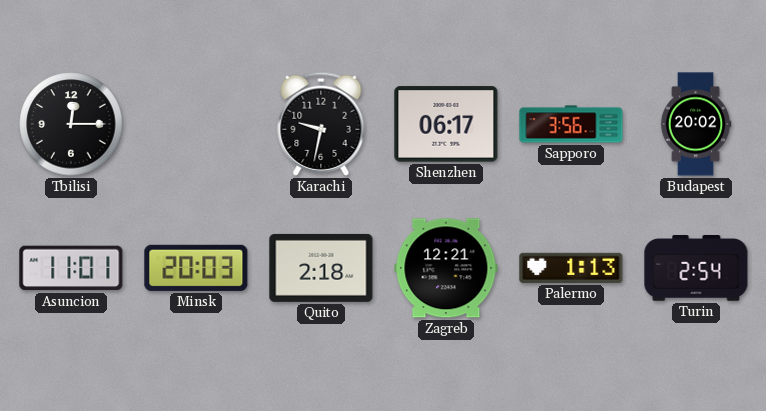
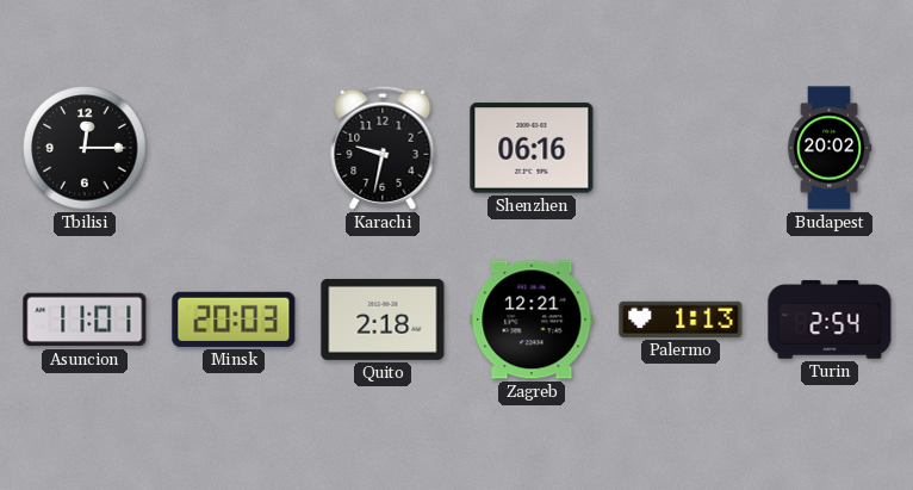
Shenzhen: 06:17 -> 06:16
Sapporo: 3:56 -> none
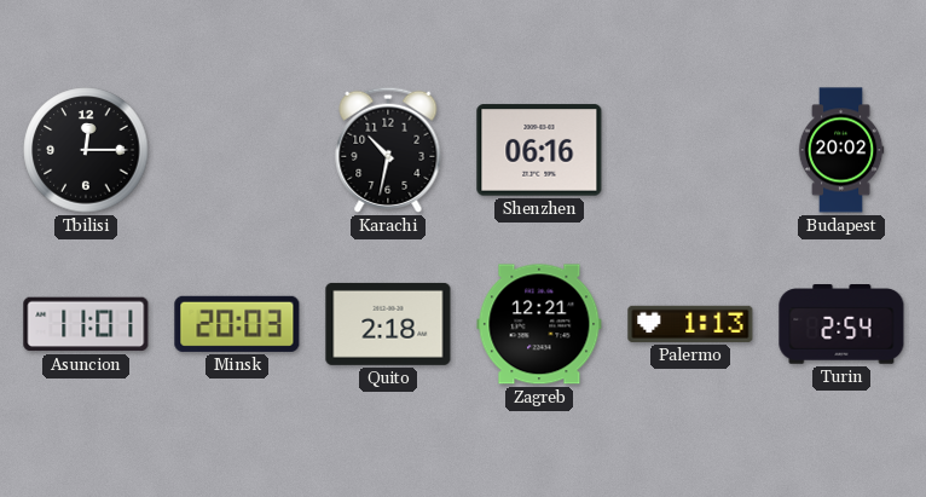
Karachi: 9:32 -> 10:32
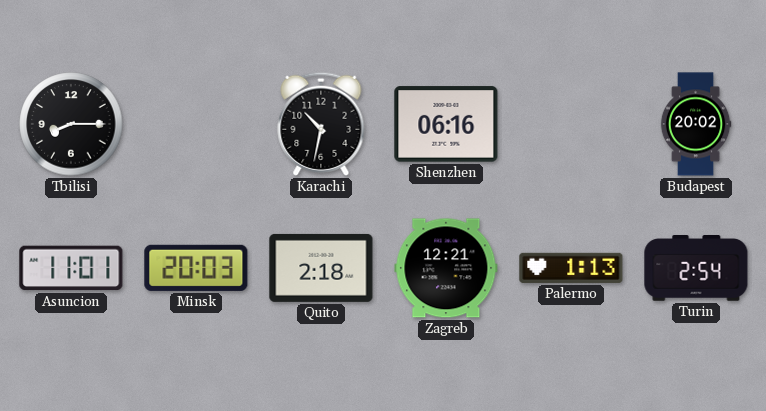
Tbilisi: 12:15 -> 8:15
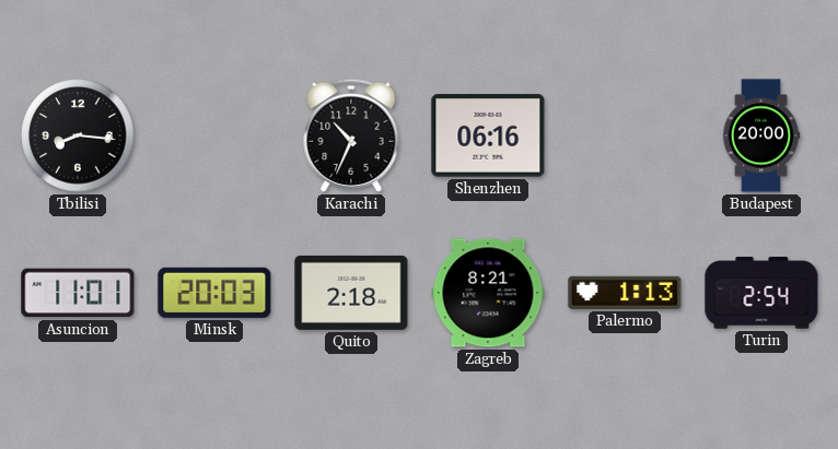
Tbilisi: 8:15 -> 8:16
Karachi: 10:32 -> 10:34
Budapest: 20:02 -> 20:00
Zagreb: 12:21 -> 8:21
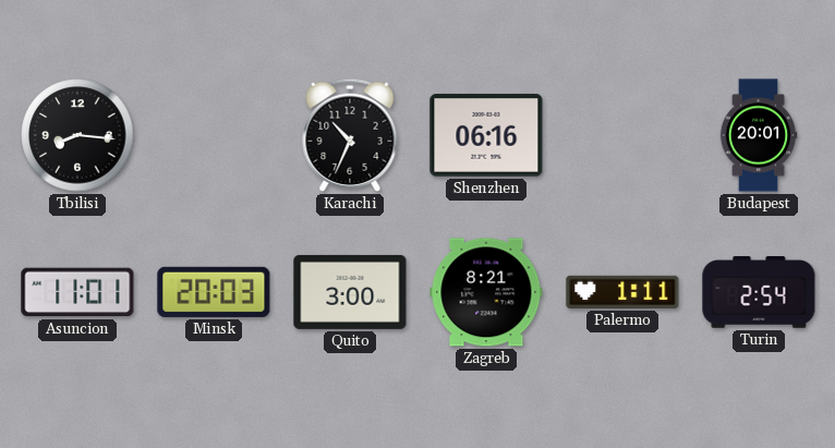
Budapest: 20:00 -> 20:01
Quito: 2:18 -> 3:00
Palermo: 1:13 -> 1:11
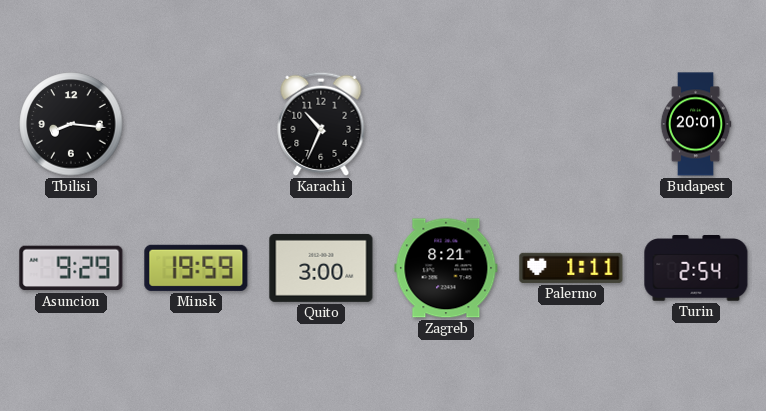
Shenzhen: 06:16 -> none
Asuncion: 11:01 -> 9:29
Minsk: 20:03 -> 19:59
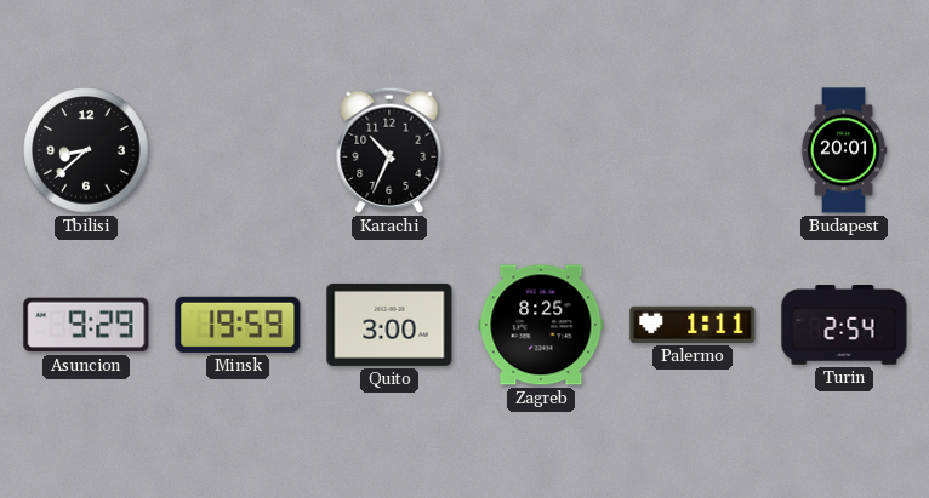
Tbilisi: 8:16 -> 8:38
Zagreb: 8:21 -> 8:25
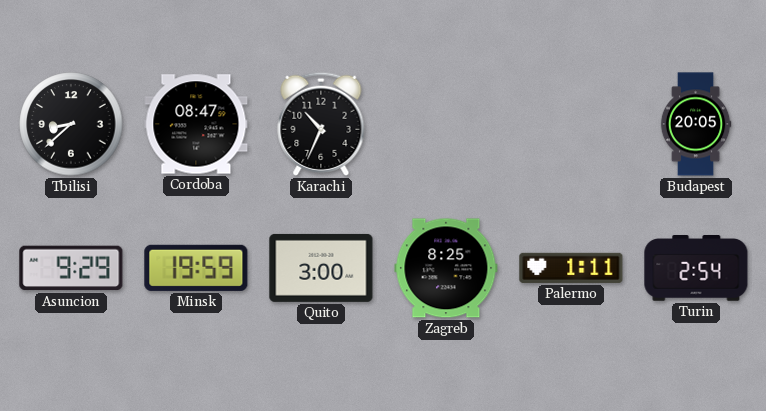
Cordoba: none -> 08:47
Budapest: 20:01 -> 20:05
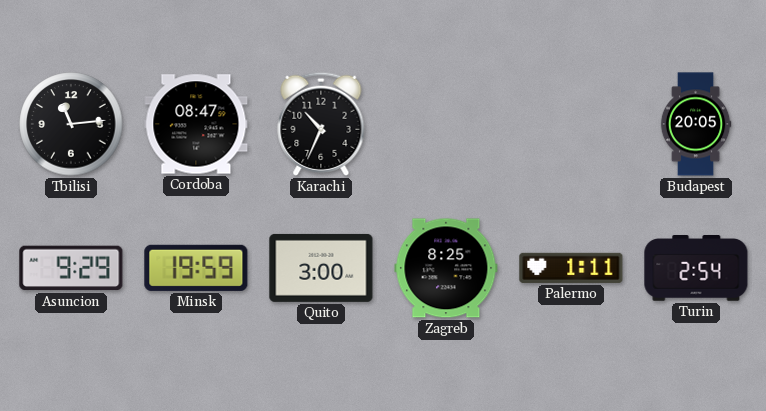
Tbilisi: 8:38 -> 11:14
